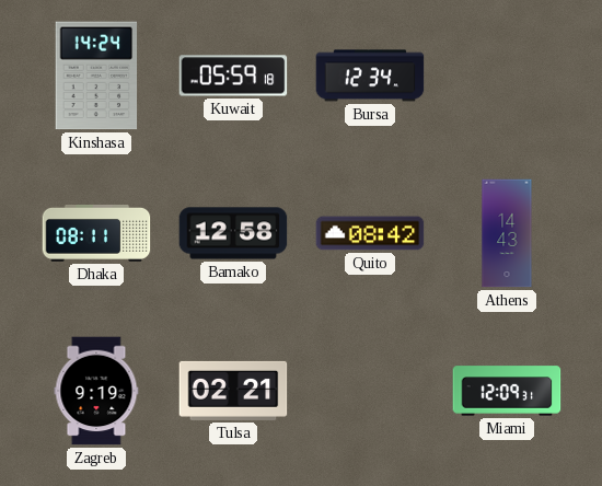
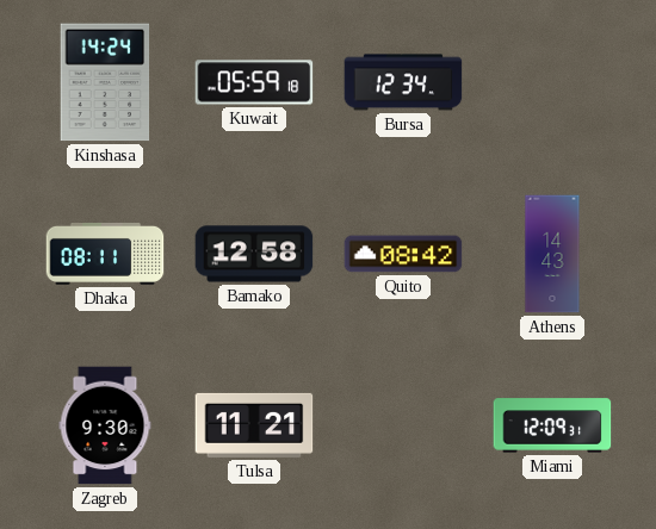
Zagreb: 9:19 -> 9:30
Tulsa: 02:21 -> 11:21
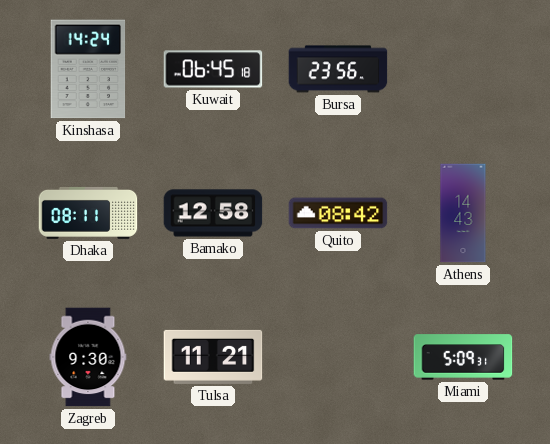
Kuwait: 05:59 -> 06:45
Bursa: 12:34 -> 23:56
Miami: 12:09 -> 5:09
